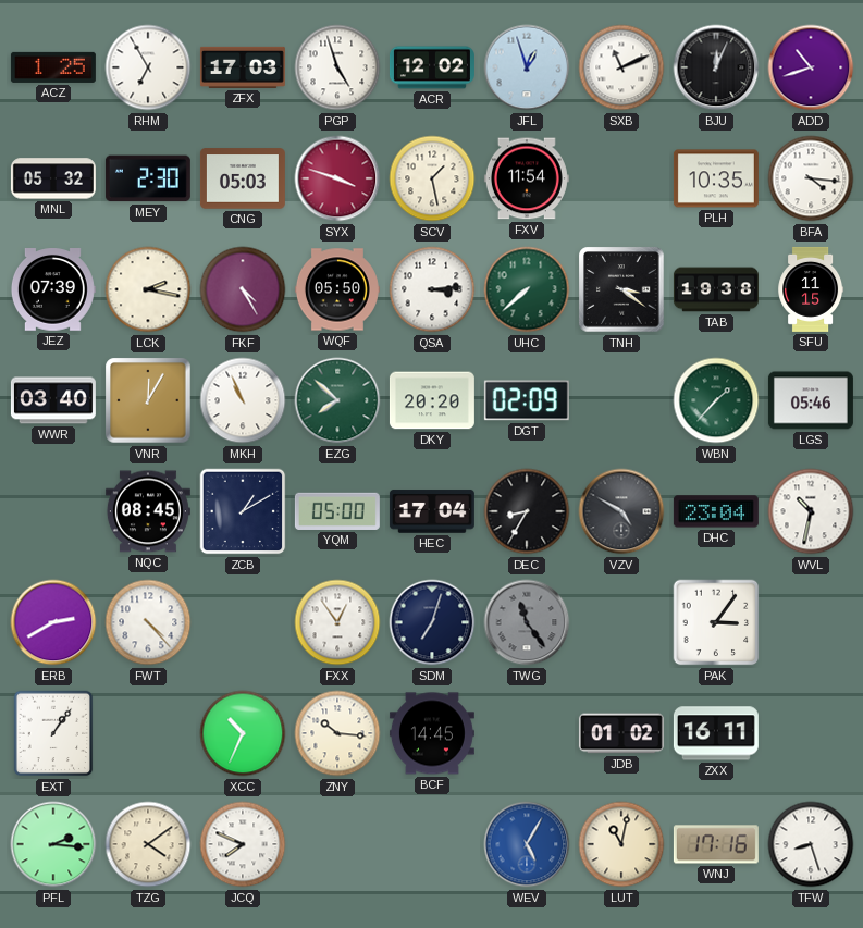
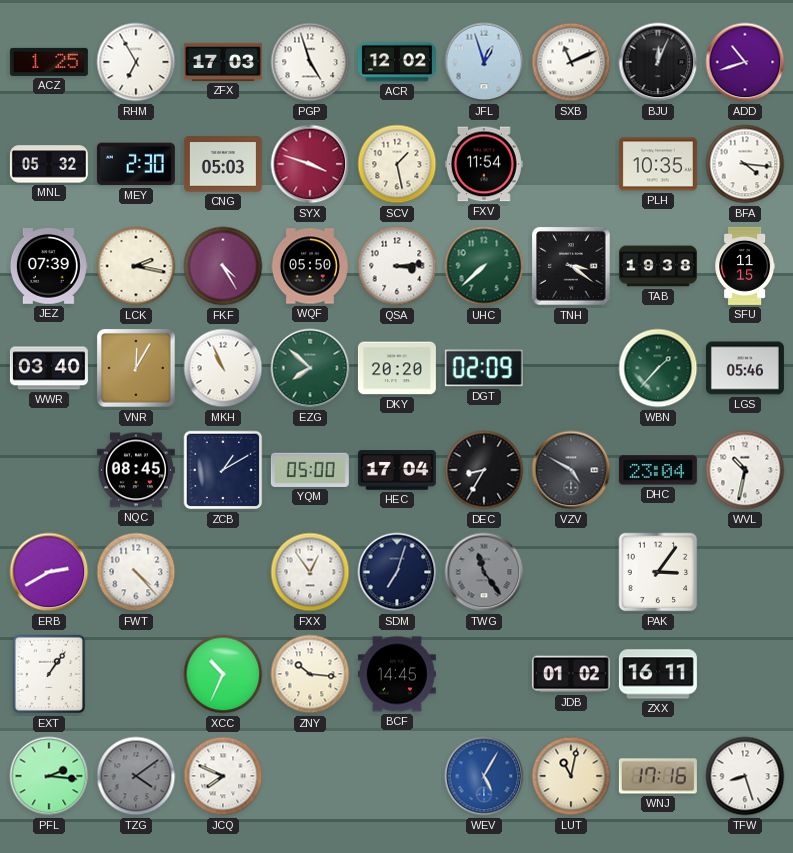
TZG dial: cream -> grey
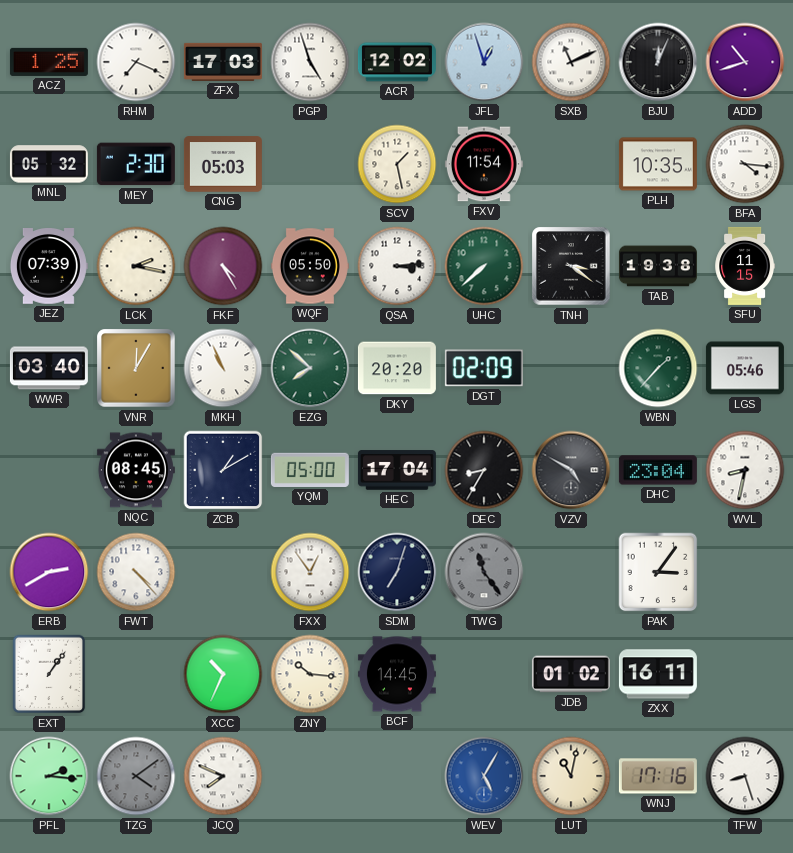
RHM: 6:55 -> 7:19
SYX: 3:48 -> none
WVL: 10:32 -> 8:32
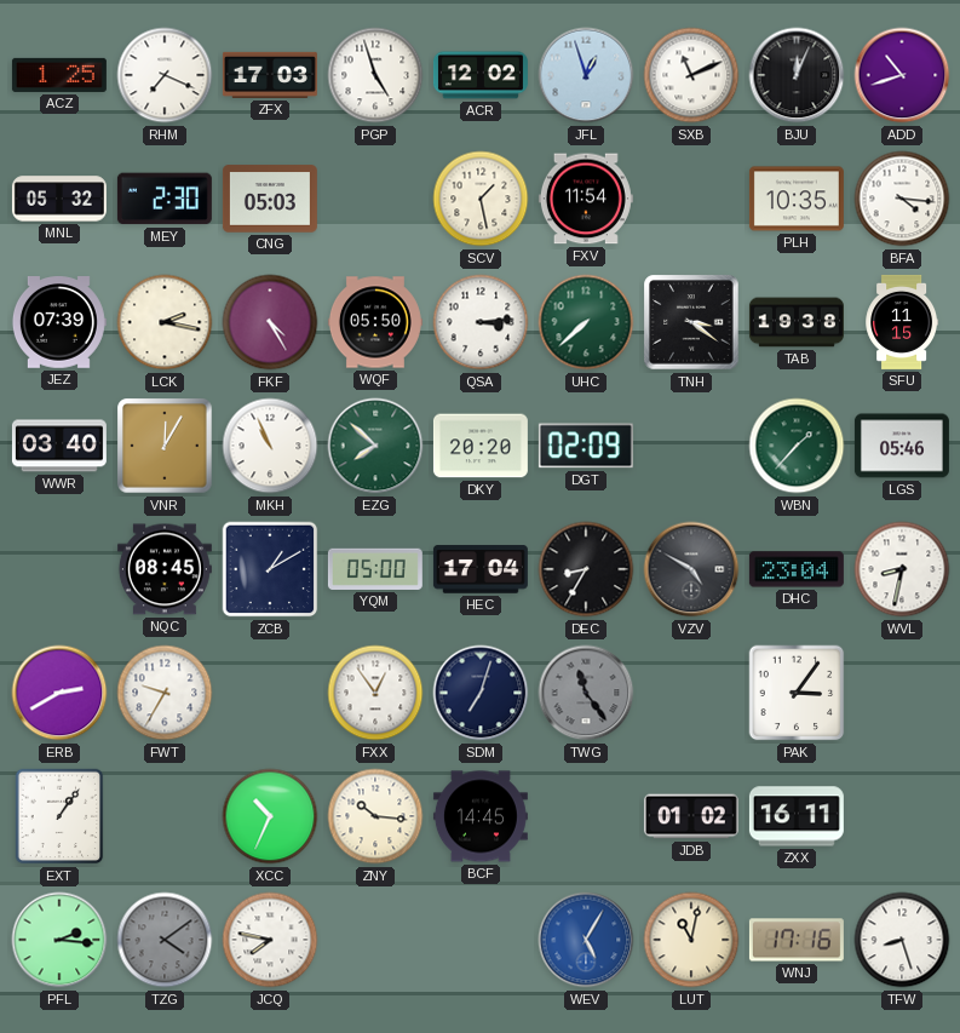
FWT: 4:23 -> 9:35
JCQ: 7:49 -> 7:47
